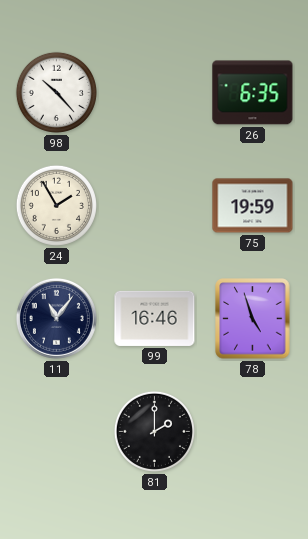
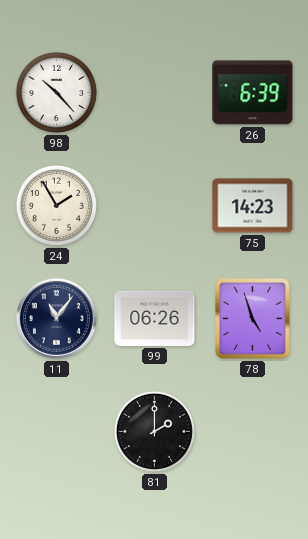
26: 6:35 -> 6:39
75: 19:59 -> 14:23
99: 16:46 -> 06:26
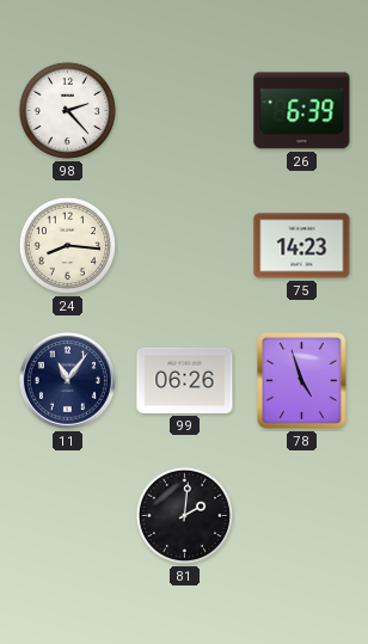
98: 10:23 -> 2:23
24: 1:55 -> 8:16
81: 2:00 -> 2:01
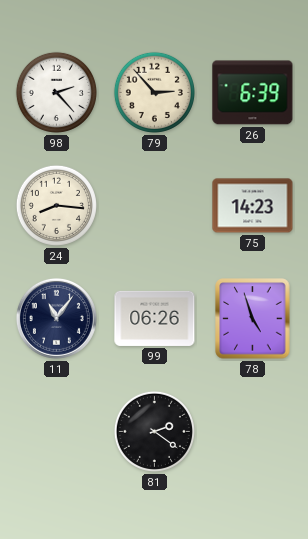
79: none -> 2:53
81: 2:01 -> 2:21
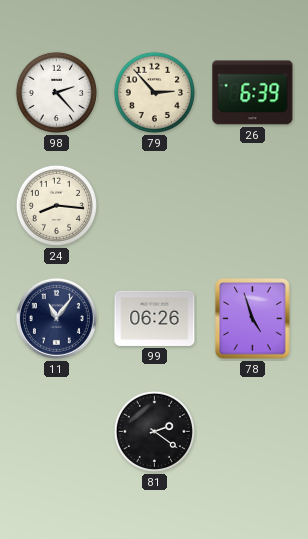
75: 14:23 -> none
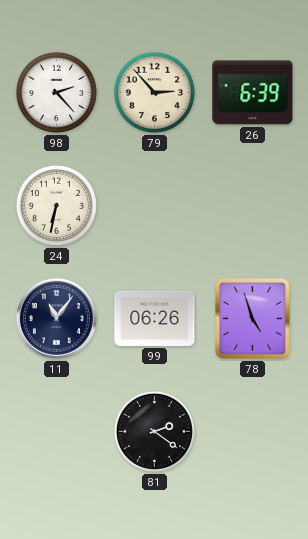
24: 8:16 -> 6:32
